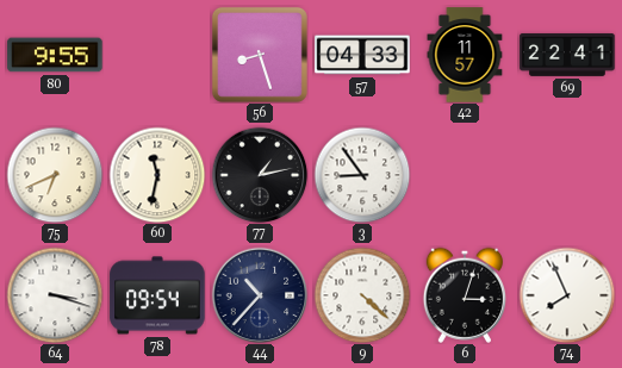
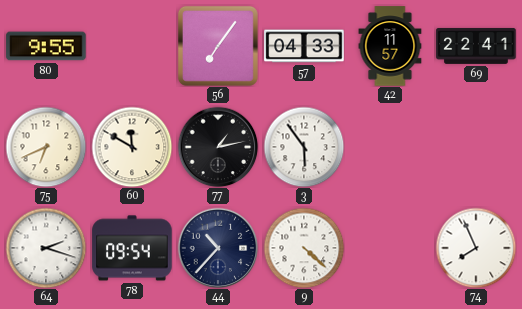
56: 8:27 -> 7:06
60: 11:32 -> 11:50
3: 8:54 -> 5:54
64: 3:18 -> 2:18
6: 3:03 -> none
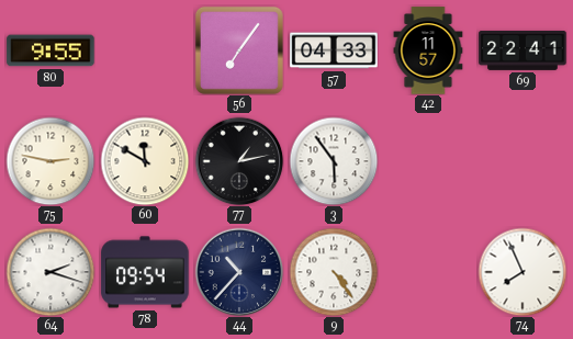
75: 6:41 -> 2:47
9: 4:22 -> 4:24
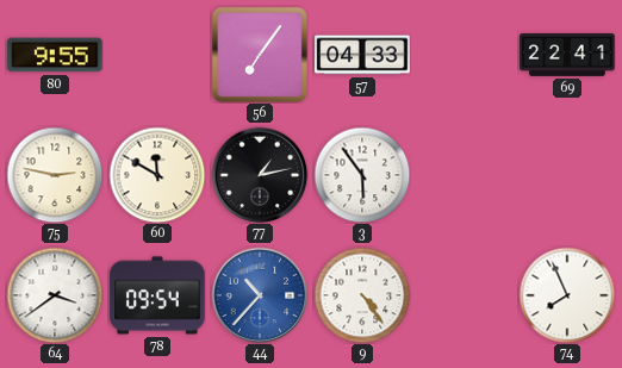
42: 11:57 -> none
64: 2:18 -> 3:39
44 dial: navy -> blue
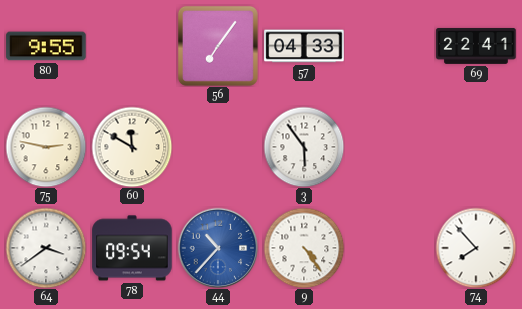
77: 1:13 -> none
74: 7:56 -> 7:53
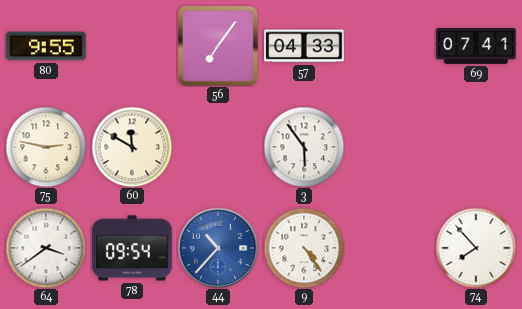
69: 22:41 -> 07:41
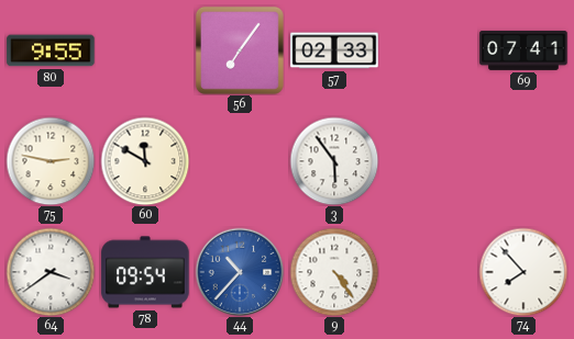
57: 04:33 -> 02:33
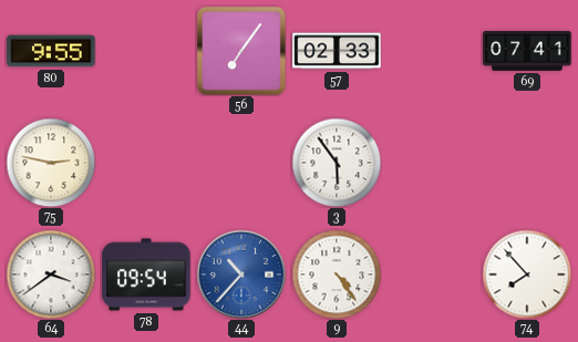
60: 11:50 -> none
